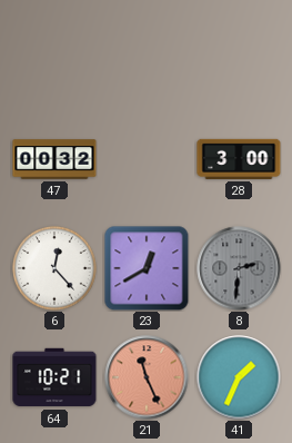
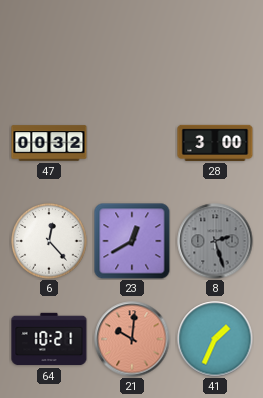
8: 2:31 -> 2:27
21: 11:26 -> 10:01
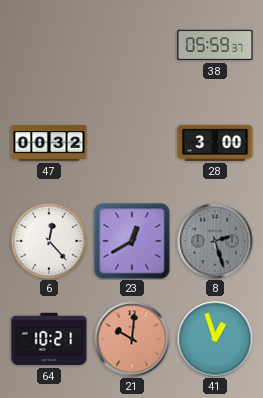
38: none -> 05:59
41: 1:34 -> 12:57
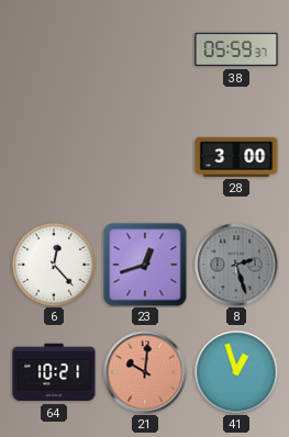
47: 00:32 -> none
23: 12:40 -> 12:42
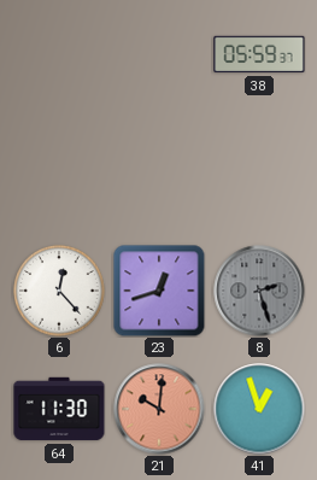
28: 3:00 -> none
64: 10:21 -> 11:30
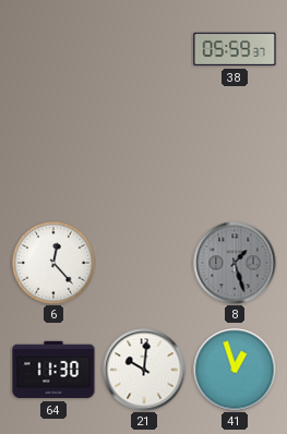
23: 12:42 -> none
8: 2:27 -> 1:27
21 dial: salmon -> white
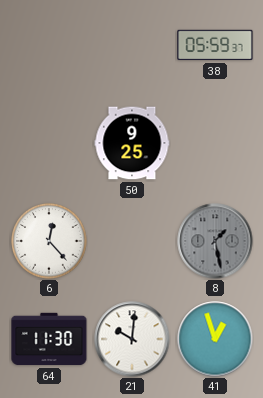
50: none -> 9:25
8: 1:27 -> 1:28
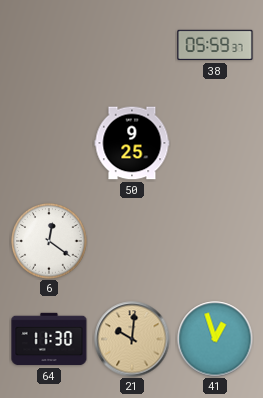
6: 12:23 -> 12:21
8: 1:28 -> none
21 dial: white -> champagne
